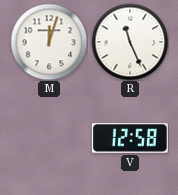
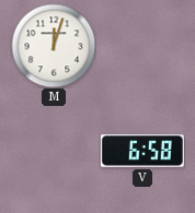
R: 11:26 -> none
V: 12:58 -> 6:58
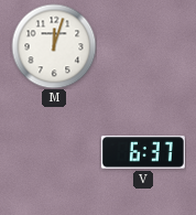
V: 6:58 -> 6:37
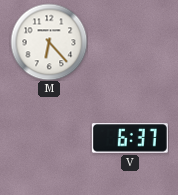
M: 12:03 -> 6:23
